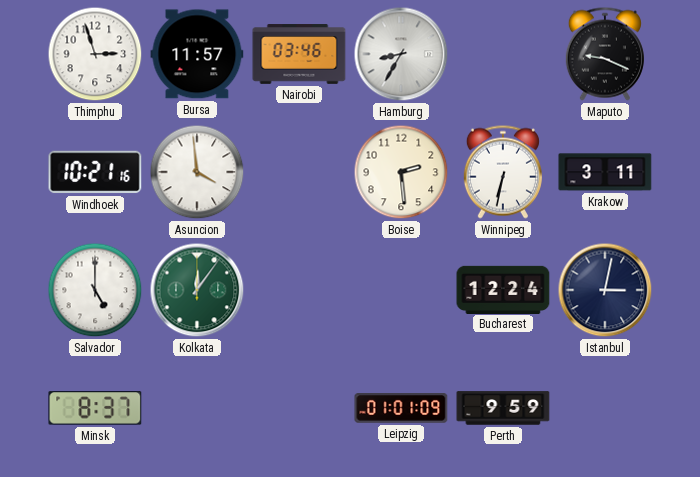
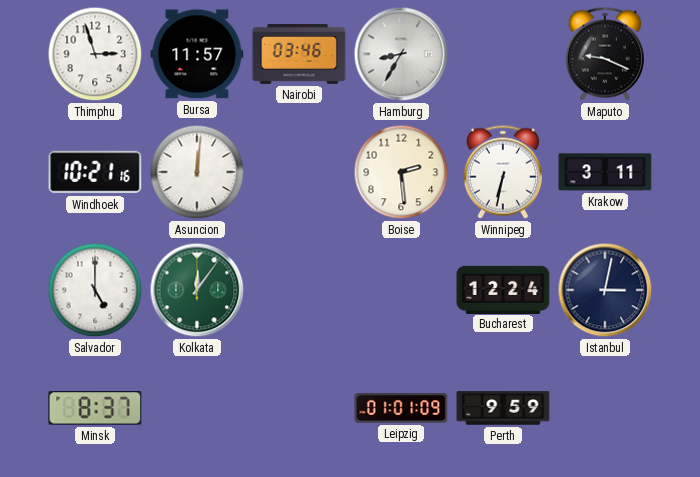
Asuncion: 3:59 -> 12:01
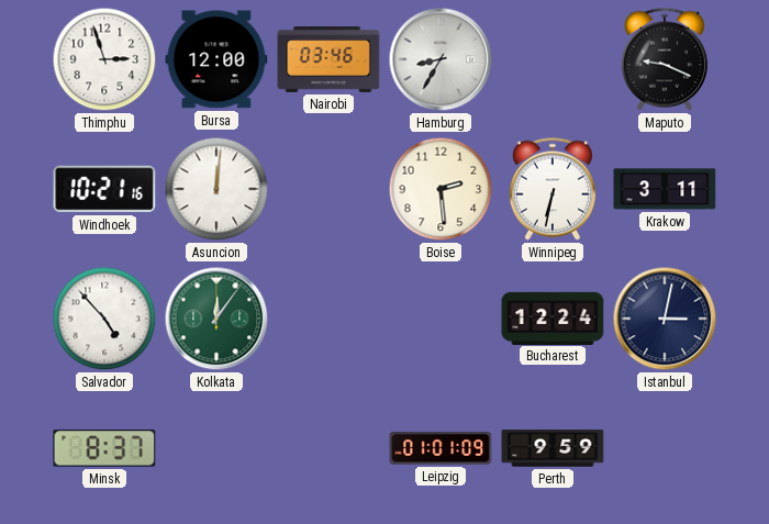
Bursa: 11:57 -> 12:00
Salvador: 5:00 -> 4:53
